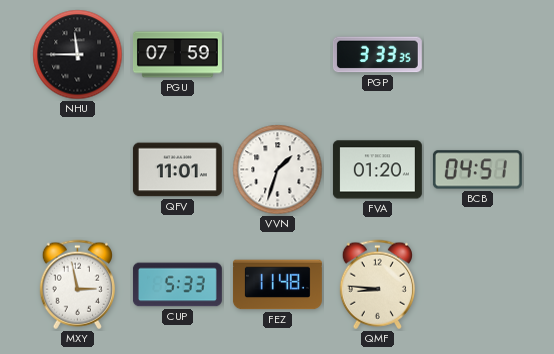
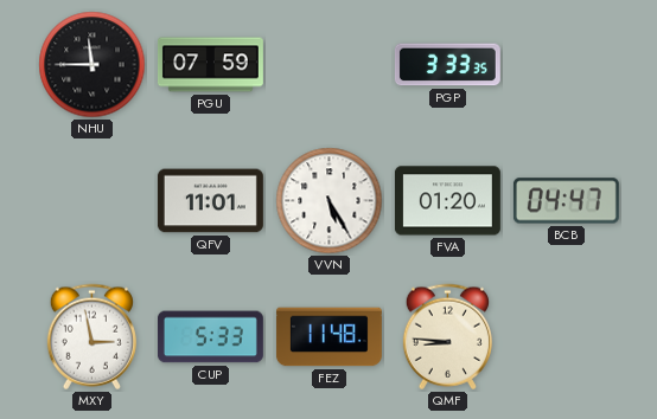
VVN: 1:33 -> 5:25
BCB: 04:51 -> 04:47
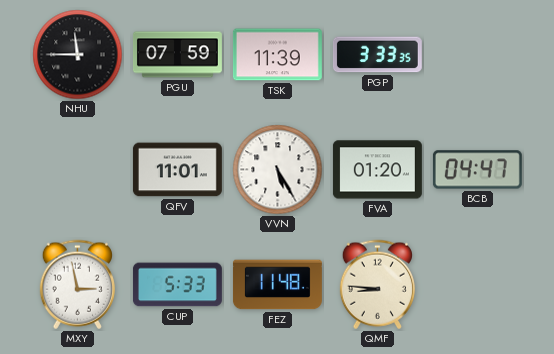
TSK: none -> 11:39
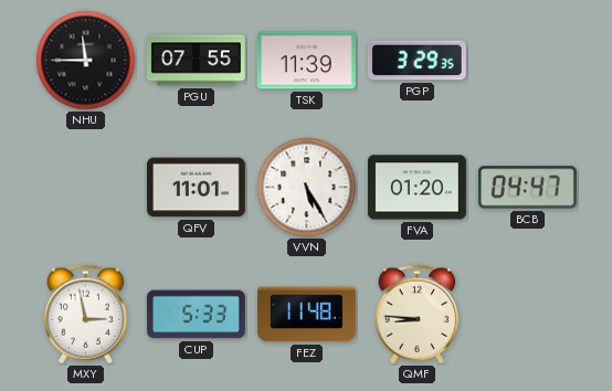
PGU: 07:59 -> 07:55
PGP: 3:33 -> 3:29
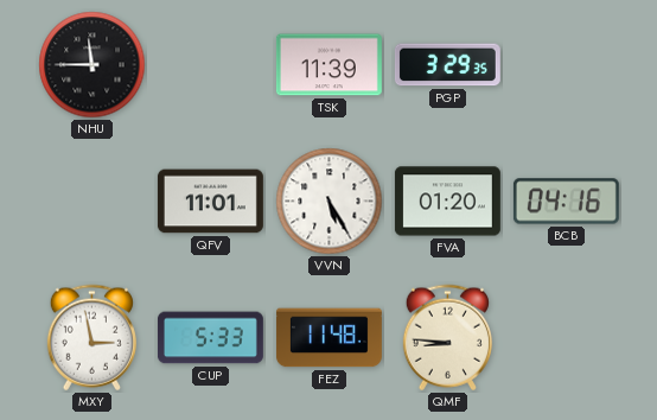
PGU: 07:55 -> none
BCB: 04:47 -> 04:16
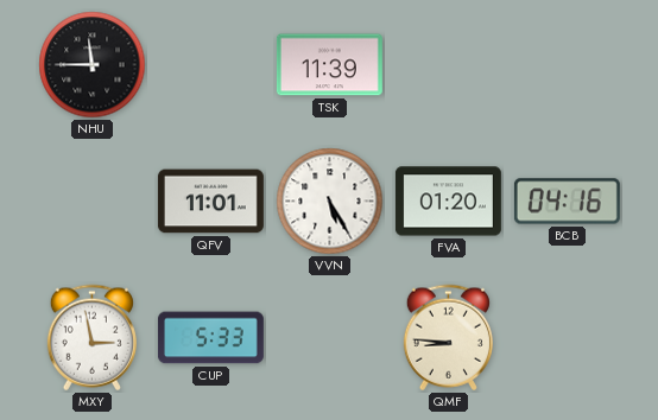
PGP: 3:29 -> none
FEZ: 11:48 -> none
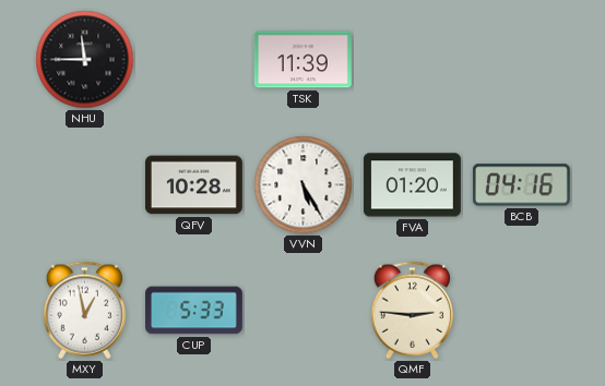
QFV: 11:01 -> 10:28
MXY: 2:58 -> 12:58
QMF: 8:46 -> 2:46
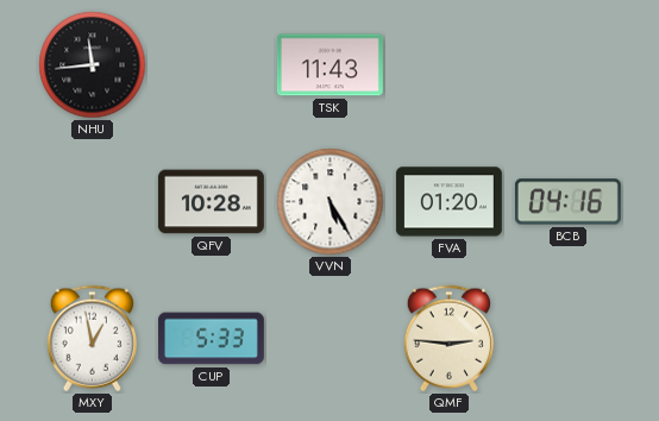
NHU: 11:45 -> 11:44
TSK: 11:39 -> 11:43
